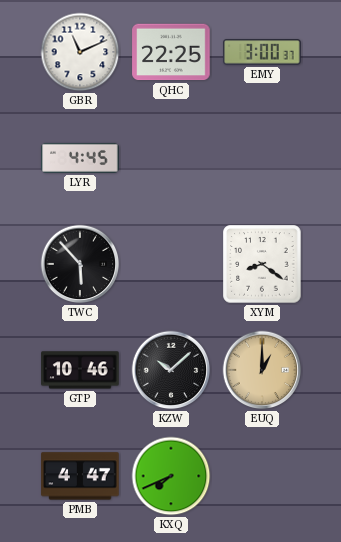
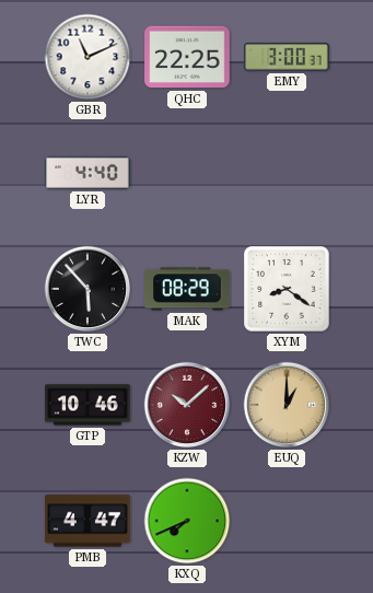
LYR: 4:45 -> 4:40
MAK: none -> 08:29
KZW dial: black -> burgundy
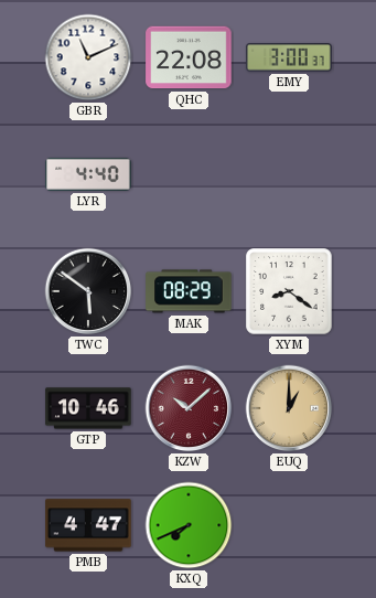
QHC: 22:25 -> 22:08
TWC: 5:53 -> 5:51
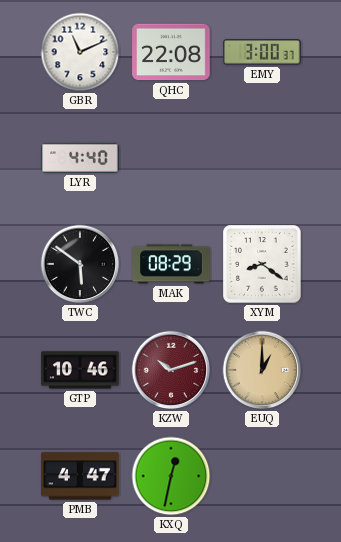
KZW: 10:08 -> 10:12
KXQ: 7:41 -> 12:32
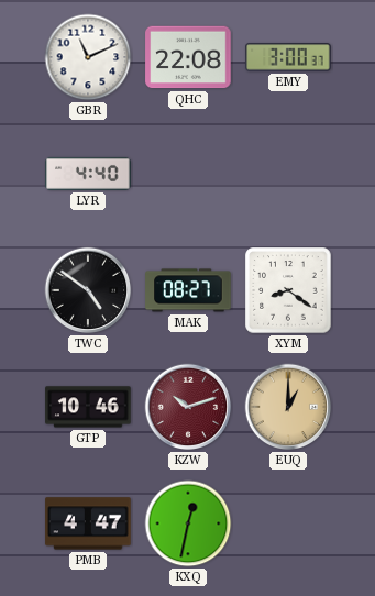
TWC: 5:51 -> 4:51
MAK: 08:29 -> 08:27
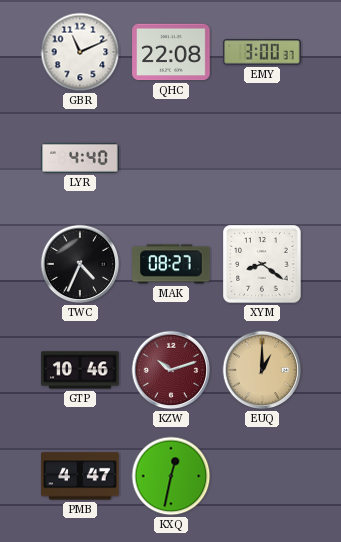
TWC: 4:51 -> 4:34
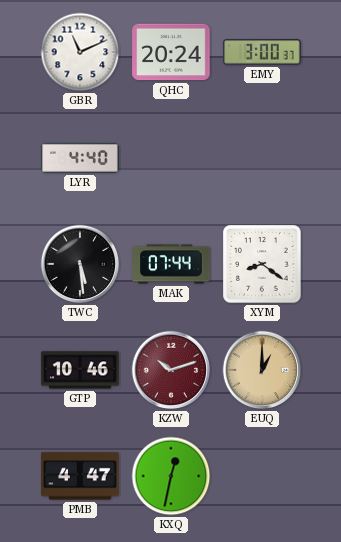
QHC: 22:08 -> 20:24
TWC: 4:34 -> 5:29
MAK: 08:27 -> 07:44
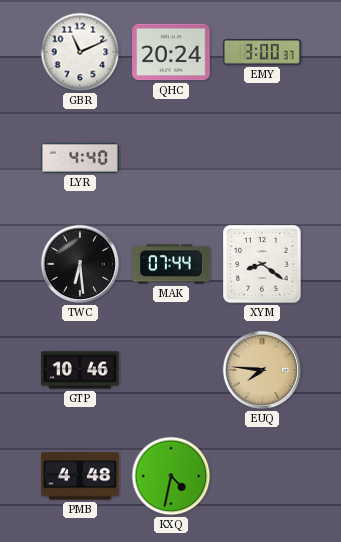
TWC: 5:29 -> 6:29
KZW: 10:12 -> none
EUQ: 1:00 -> 7:46
PMB: 4:47 -> 4:48
KXQ: 12:32 -> 4:32
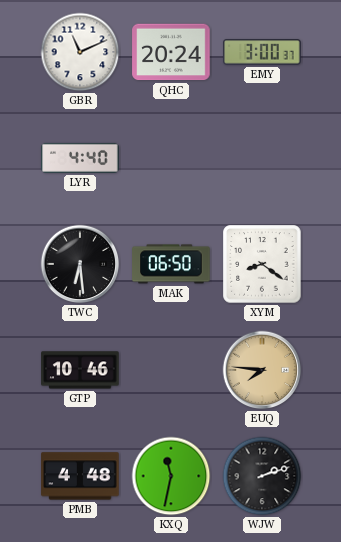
MAK: 07:44 -> 06:50
KXQ: 4:32 -> 11:32
WJW: none -> 2:12
